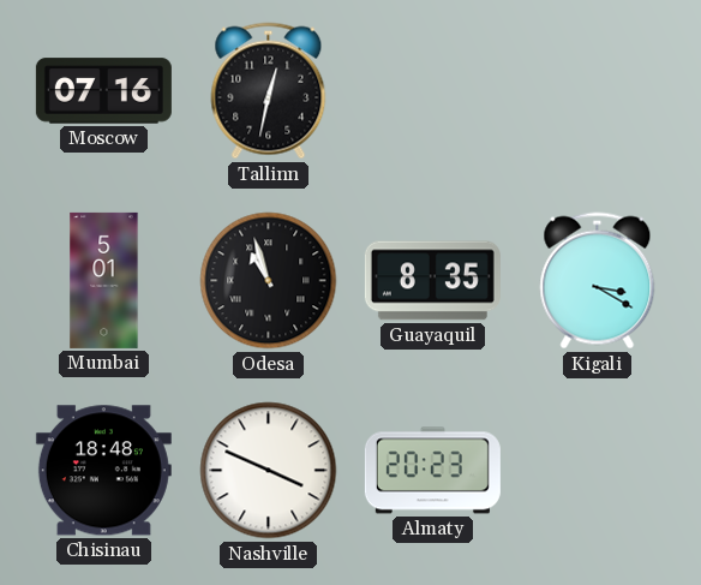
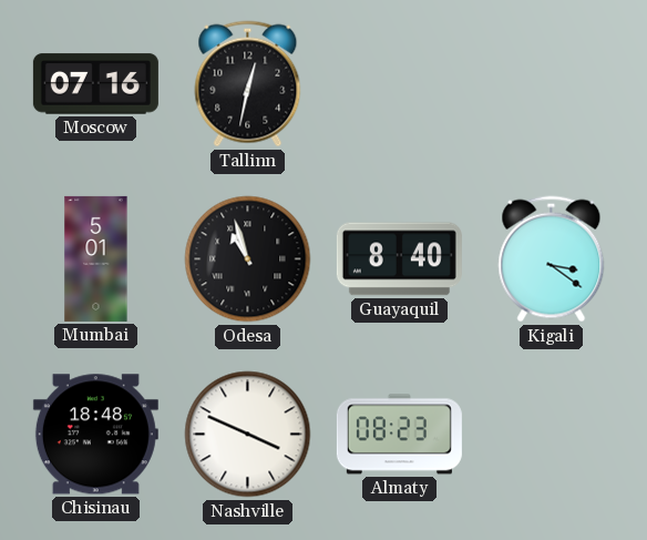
Guayaquil: 8:35 -> 8:40
Kigali: 3:20 -> 3:21
Almaty: 20:23 -> 08:23
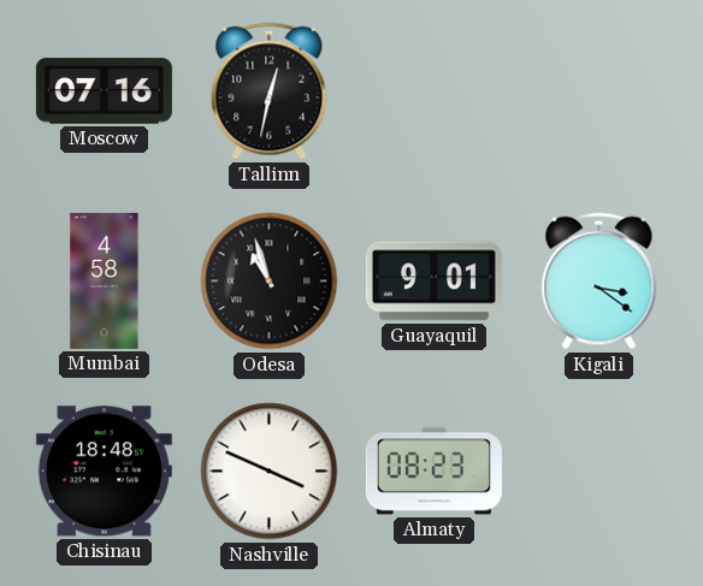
Mumbai: 5:01 -> 4:58
Guayaquil: 8:40 -> 9:01
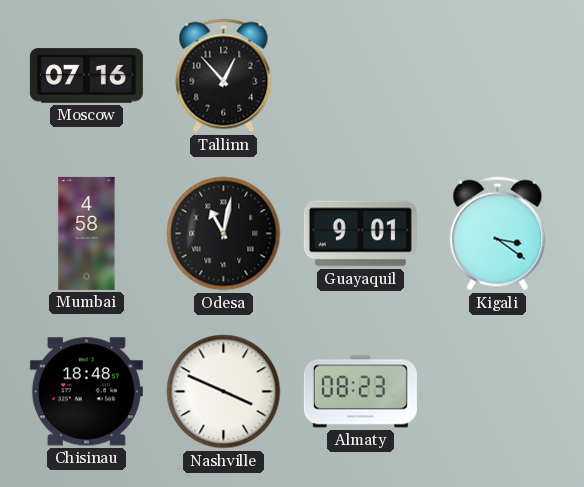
Tallinn: 12:32 -> 12:53
Odesa: 10:57 -> 11:02
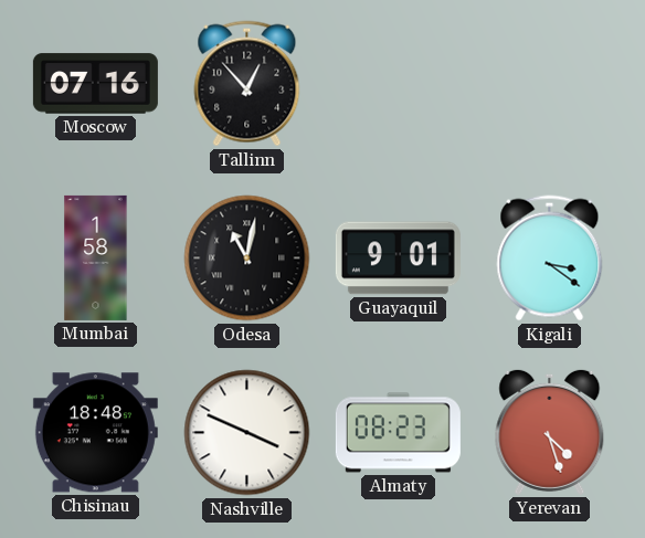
Mumbai: 4:58 -> 1:58
Yerevan: none -> 4:27
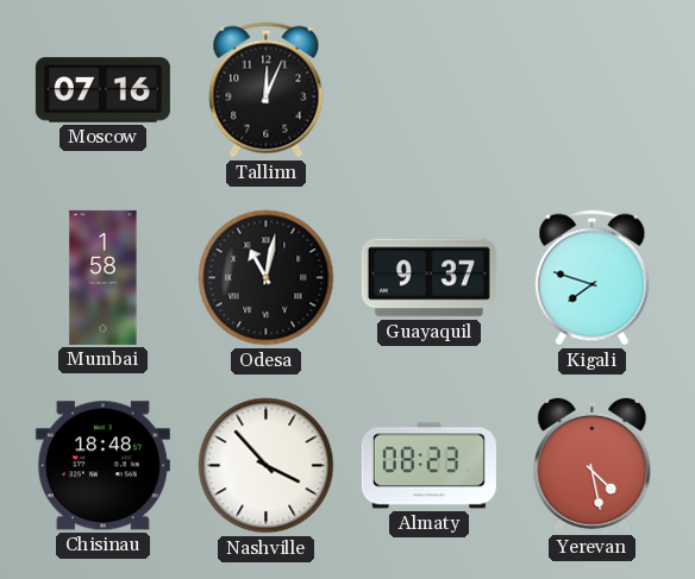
Tallinn: 12:53 -> 12:04
Guayaquil: 9:01 -> 9:37
Kigali: 3:21 -> 7:48
Nashville: 3:49 -> 3:53
Yerevan: 4:27 -> 4:28
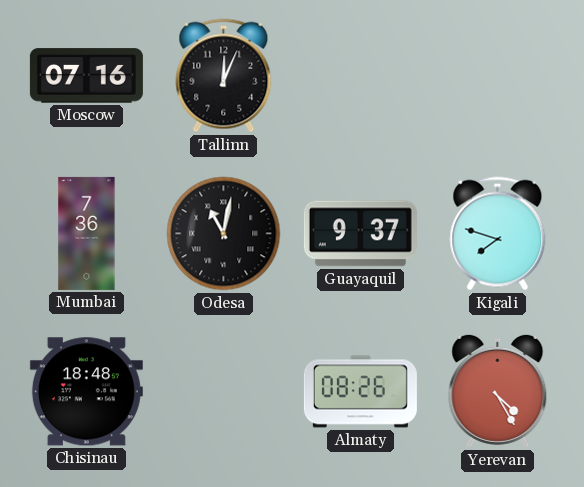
Mumbai: 1:58 -> 7:36
Nashville: 3:53 -> none
Almaty: 08:23 -> 08:26
Yerevan: 4:28 -> 4:25
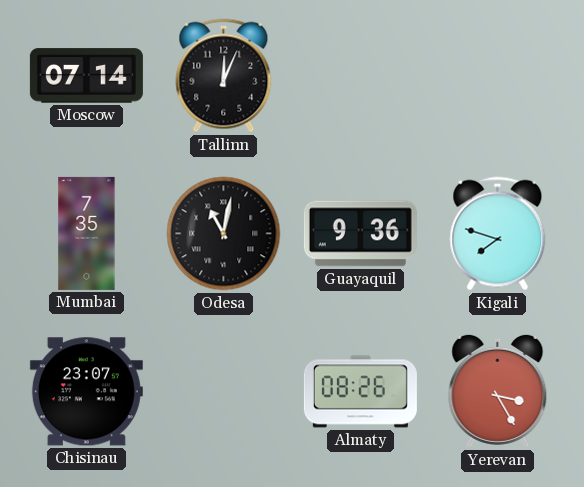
Moscow: 07:16 -> 07:14
Mumbai: 7:36 -> 7:35
Guayaquil: 9:37 -> 9:36
Chisinau: 18:48 -> 23:07
Yerevan: 4:25 -> 3:25
